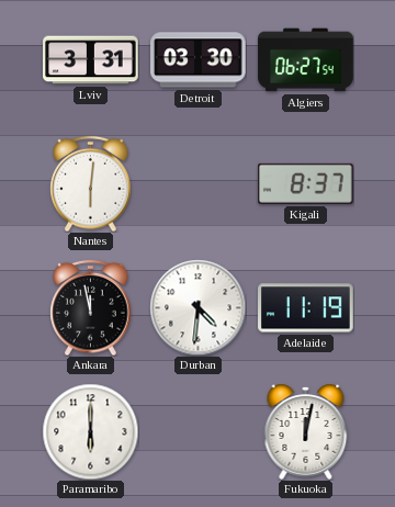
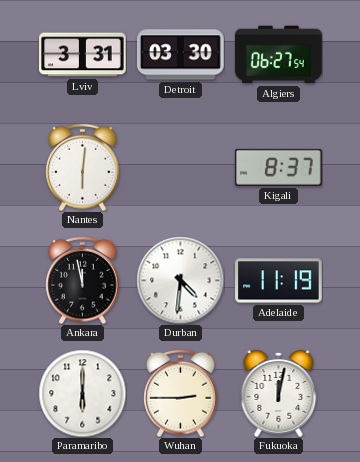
Wuhan: none -> 2:45
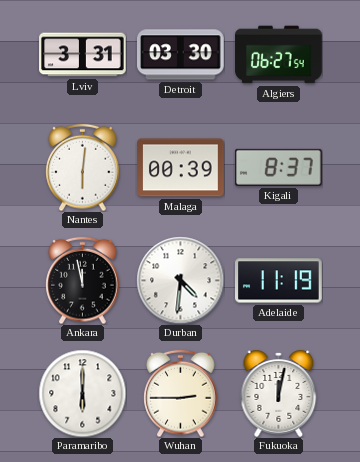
Malaga: none -> 00:39
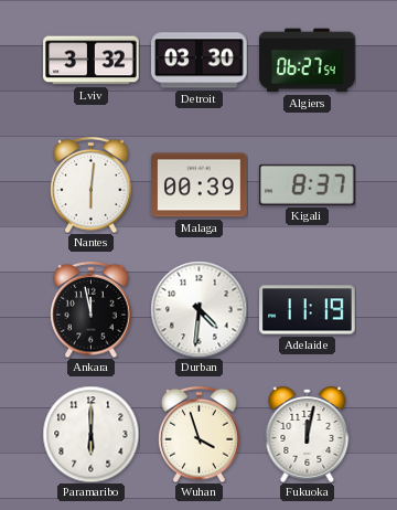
Lviv: 3:31 -> 3:32
Wuhan: 2:45 -> 3:57
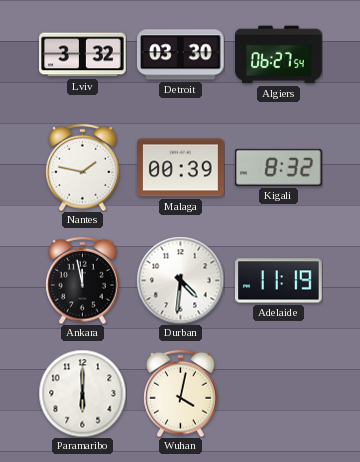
Nantes: 6:01 -> 1:47
Kigali: 8:37 -> 8:32
Wuhan: 3:57 -> 4:02
Fukuoka: 12:02 -> none
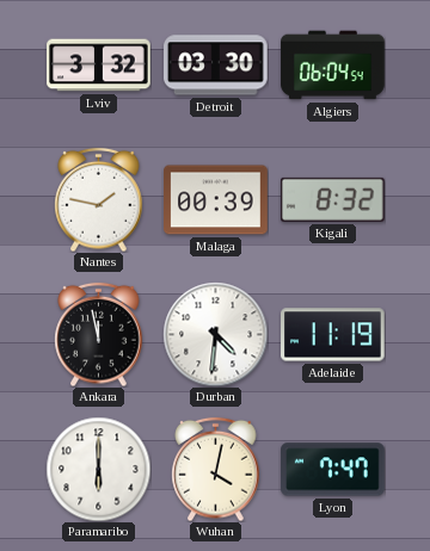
Algiers: 06:27 -> 06:04
Lyon: none -> 7:47
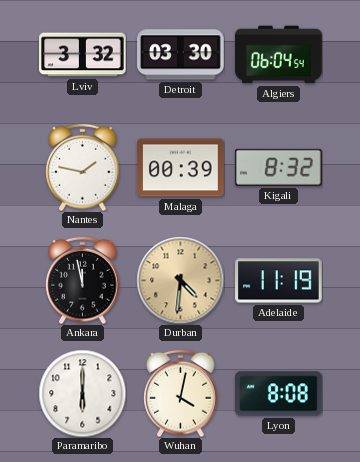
Durban dial: white -> champagne
Lyon: 7:47 -> 8:08
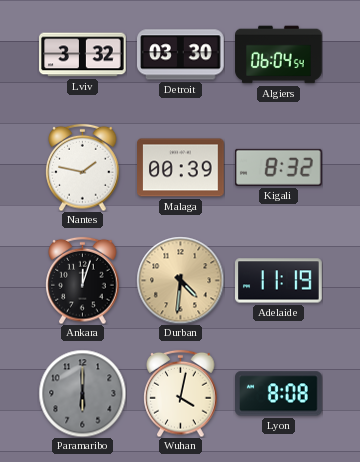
Ankara: 11:58 -> 12:03
Paramaribo dial: white -> grey
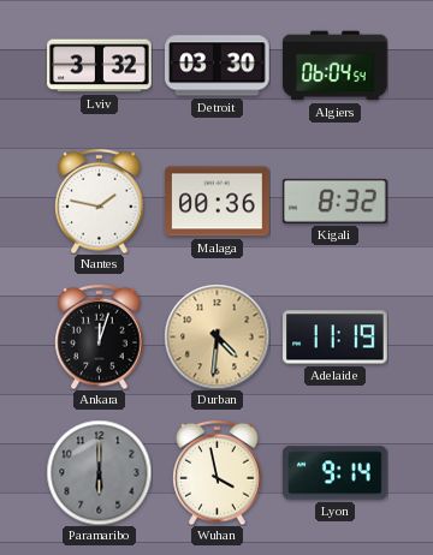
Malaga: 00:39 -> 00:36
Wuhan: 4:02 -> 3:58
Lyon: 8:08 -> 9:14
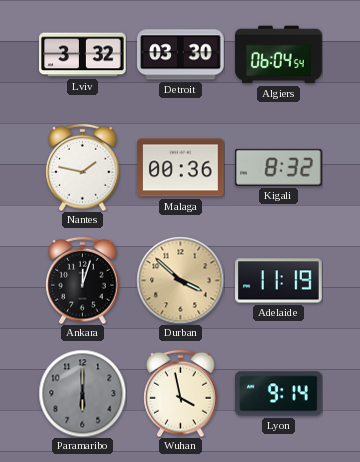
Durban: 4:31 -> 3:52
